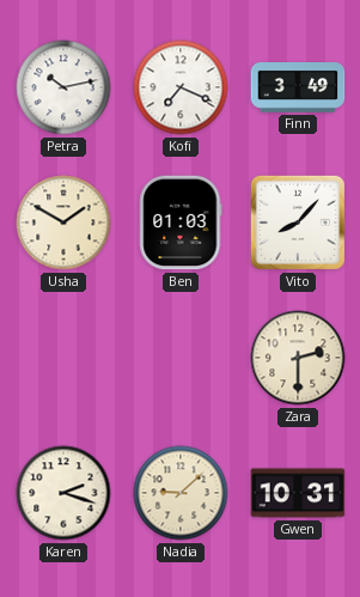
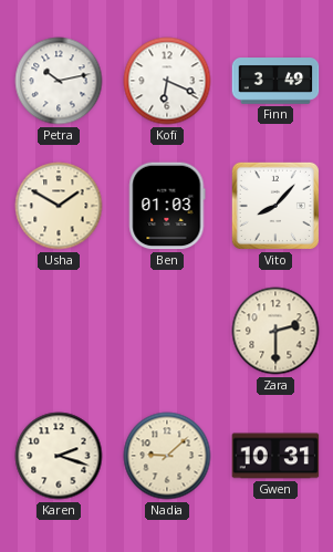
Kofi: 7:19 -> 6:19
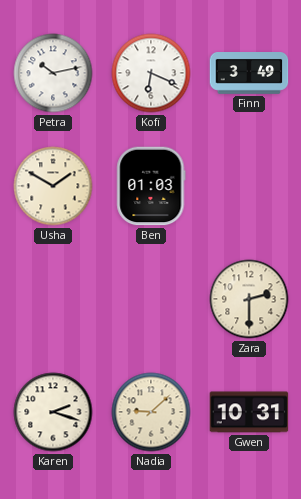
Vito: 8:07 -> none
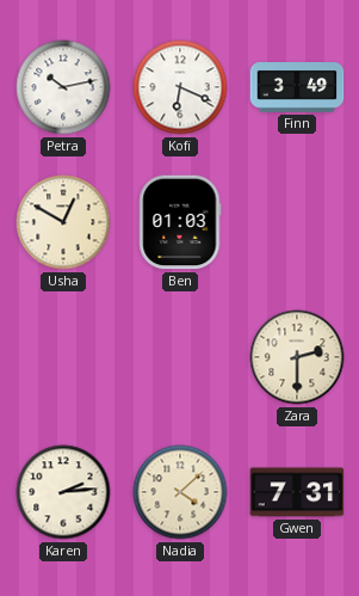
Usha: 1:50 -> 12:50
Karen: 2:18 -> 2:14
Nadia: 9:08 -> 4:08
Gwen: 10:31 -> 7:31
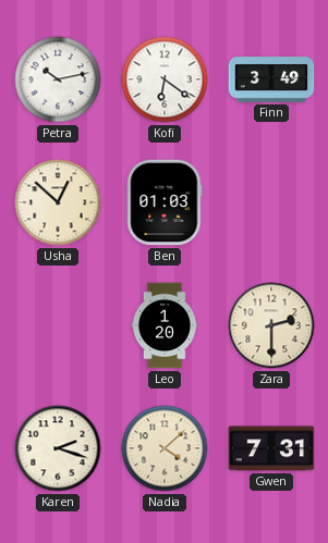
Kofi: 6:19 -> 6:21
Usha: 12:50 -> 12:52
Leo: none -> 1:20
Karen: 2:14 -> 2:18
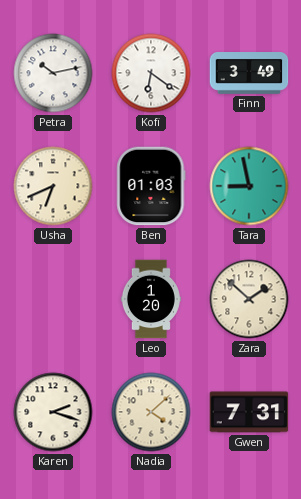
Usha: 12:52 -> 6:41
Tara: none -> 8:58
Zara: 2:30 -> 1:52
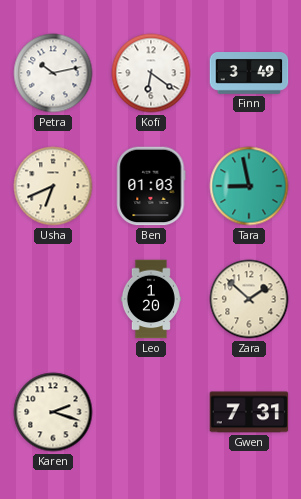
Nadia: 4:08 -> none
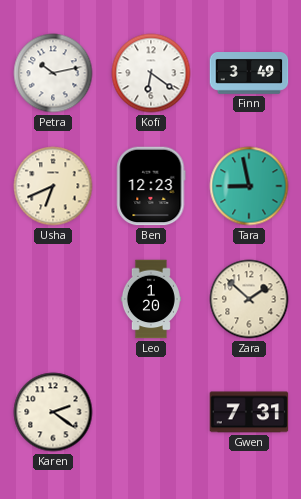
Ben: 01:03 -> 12:23
Karen: 2:18 -> 2:21
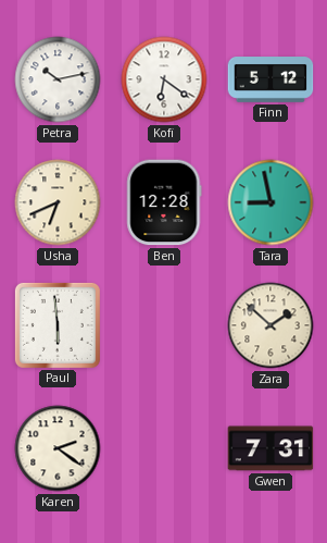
Finn: 3:49 -> 5:12
Ben: 12:23 -> 12:28
Paul: none -> 5:59
Leo: 1:20 -> none
